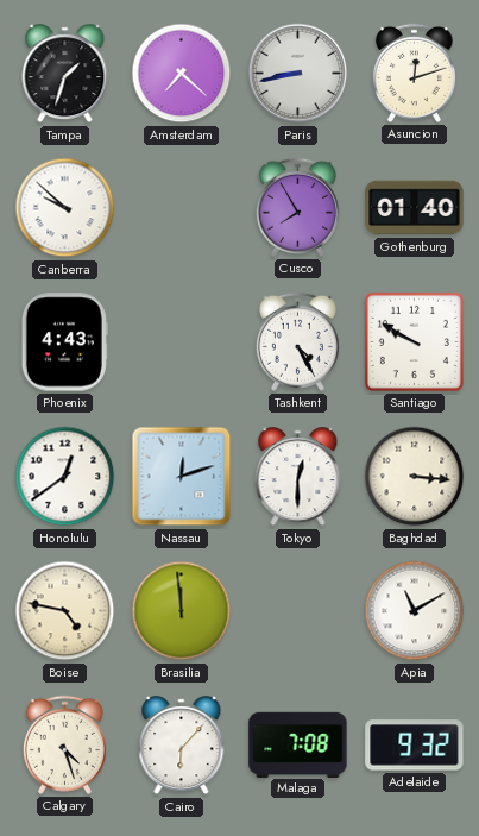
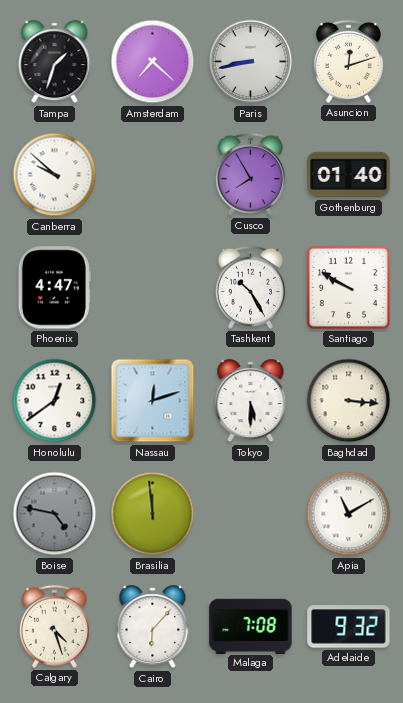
Phoenix: 4:43 -> 4:47
Tashkent: 4:25 -> 10:25
Tokyo: 12:30 -> 5:30
Boise dial: cream -> grey
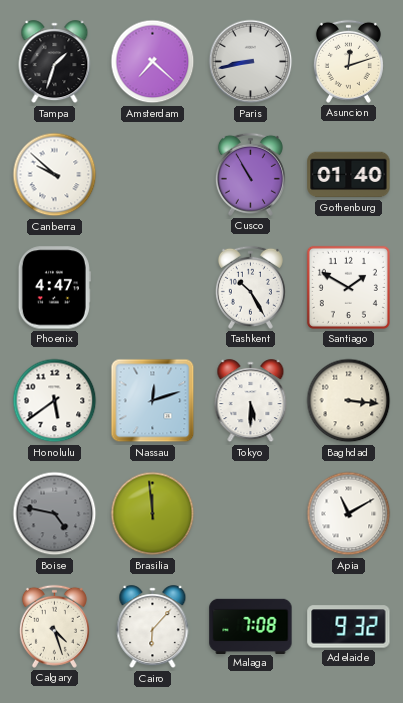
Cusco: 7:55 -> 10:55
Santiago: 9:50 -> 1:50
Honolulu: 12:39 -> 5:39
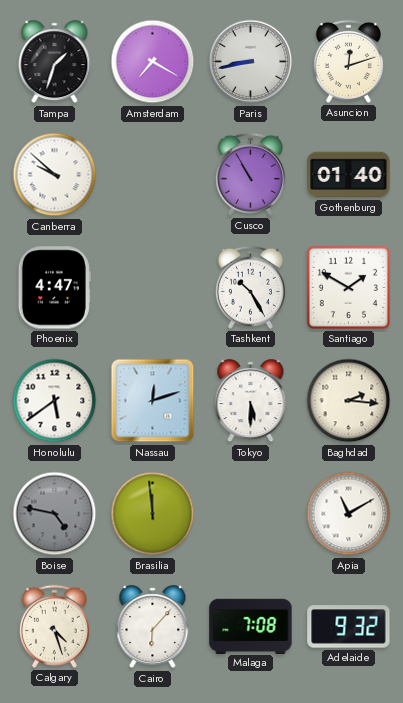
Amsterdam: 7:22 -> 7:20
Baghdad: 3:16 -> 2:16
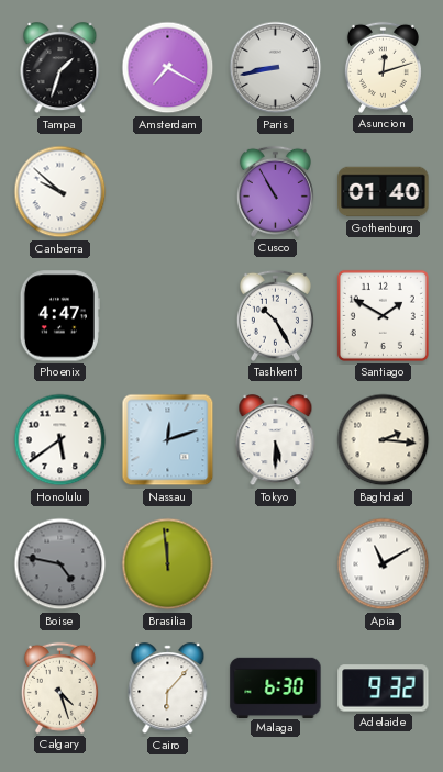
Malaga: 7:08 -> 6:30
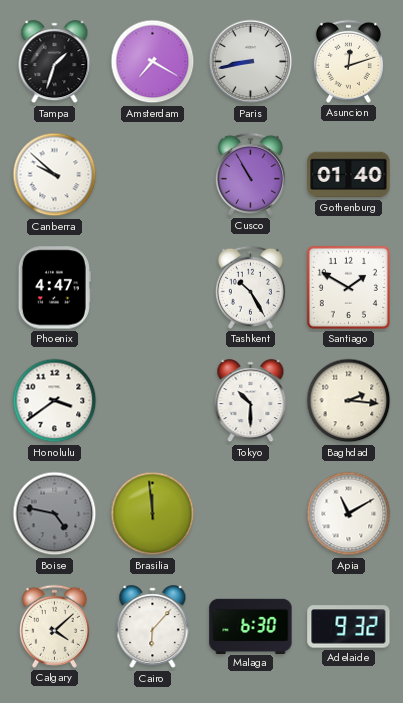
Honolulu: 5:39 -> 3:39
Nassau: 12:12 -> none
Tokyo: 5:30 -> 10:30
Calgary: 4:27 -> 4:08
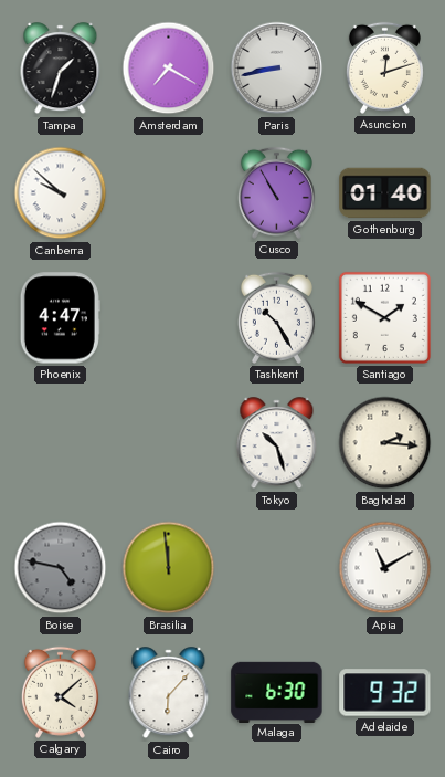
Honolulu: 3:39 -> none
Tokyo: 10:30 -> 10:27
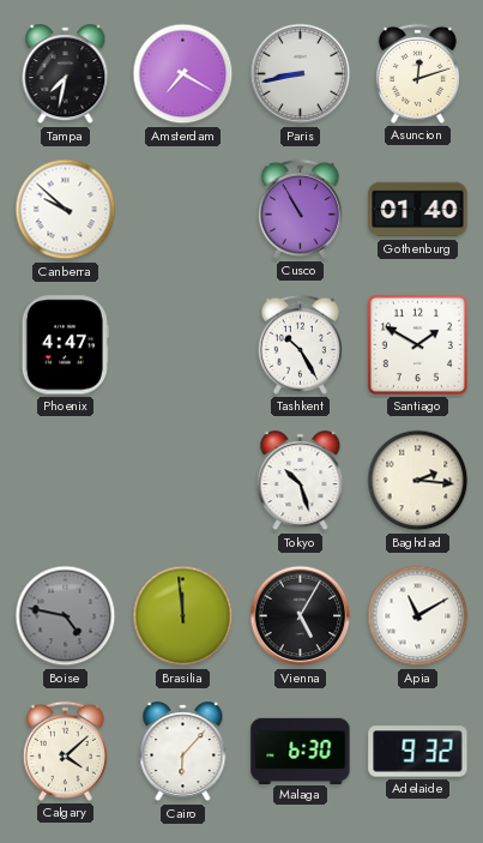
Tampa: 1:33 -> 7:32
Vienna: none -> 5:05
